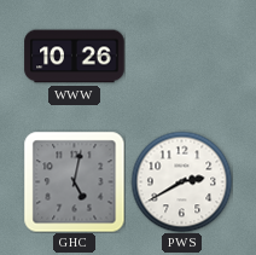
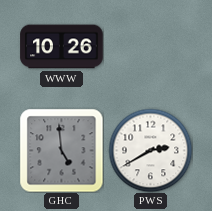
GHC: 5:02 -> 4:59
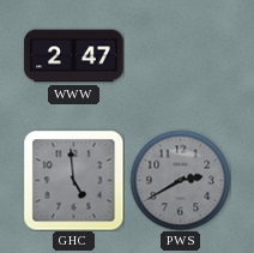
WWW: 10:26 -> 2:47
PWS dial: white -> grey
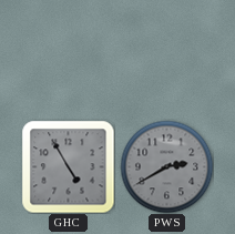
WWW: 2:47 -> none
GHC: 4:59 -> 4:55
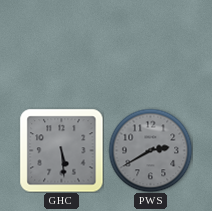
GHC: 4:55 -> 5:29
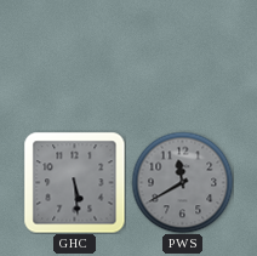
PWS: 2:40 -> 11:40
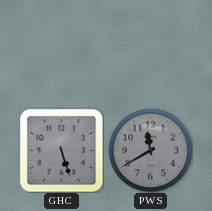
GHC: 5:29 -> 5:27
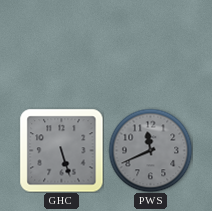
PWS: 11:40 -> 11:41
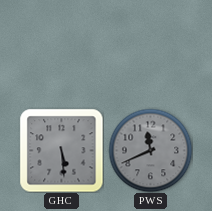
GHC: 5:27 -> 5:29
